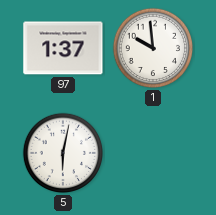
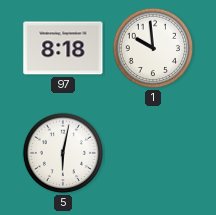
97: 1:37 -> 8:18
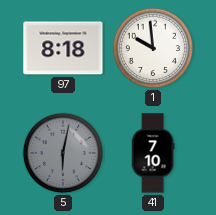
5 dial: white -> grey
41: none -> 7:10
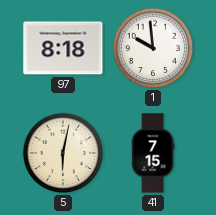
5 dial: grey -> cream
41: 7:10 -> 7:15
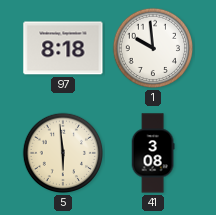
5: 6:02 -> 5:59
41: 7:15 -> 3:08
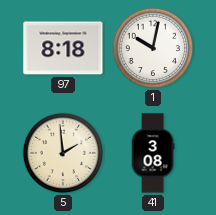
1: 9:59 -> 10:02
5: 5:59 -> 1:59
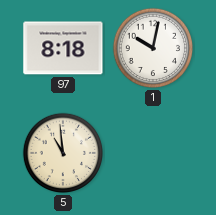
5: 1:59 -> 10:59
41: 3:08 -> none
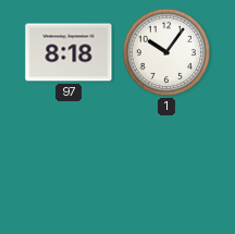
1: 10:02 -> 10:06
5: 10:59 -> none
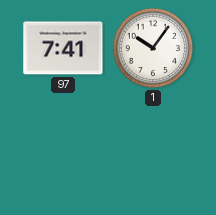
97: 8:18 -> 7:41
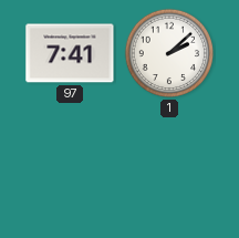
1: 10:06 -> 2:08
